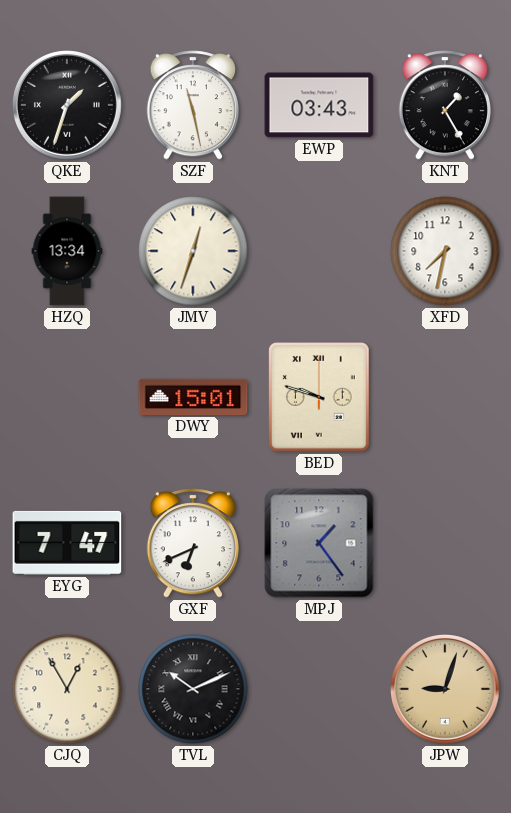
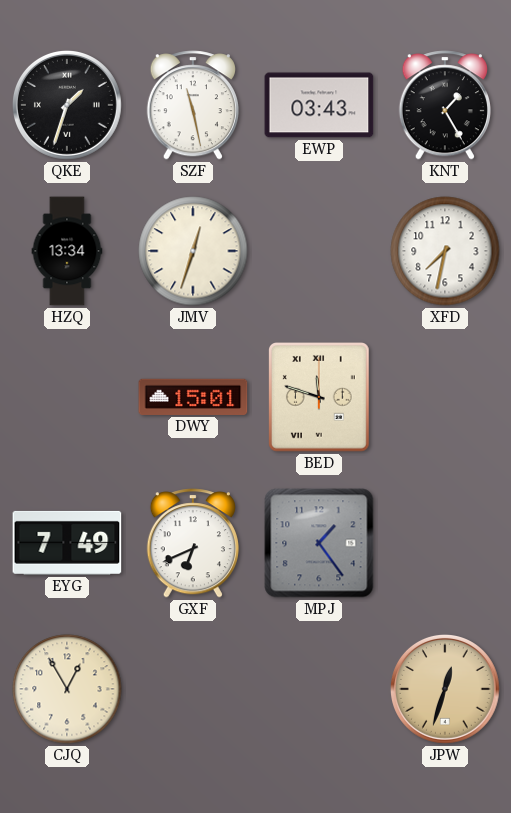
BED: 9:48 -> 11:48
EYG: 7:47 -> 7:49
TVL: 10:11 -> none
JPW: 9:03 -> 12:33
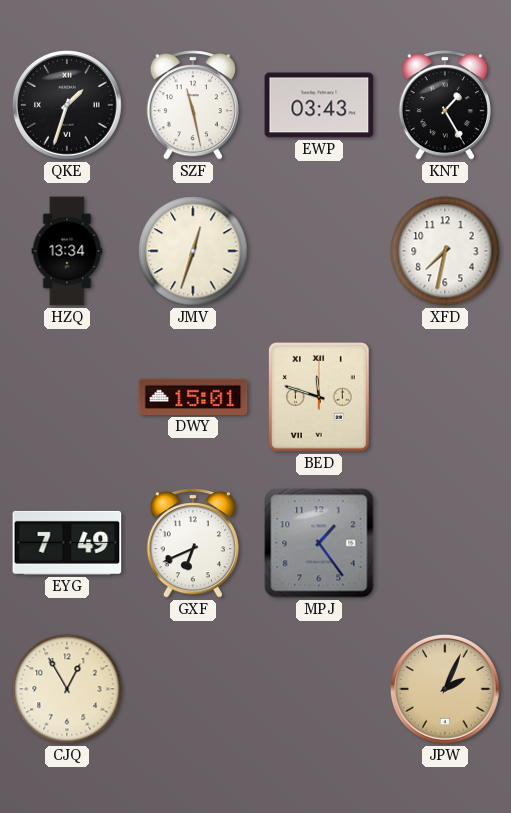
JPW: 12:33 -> 2:04
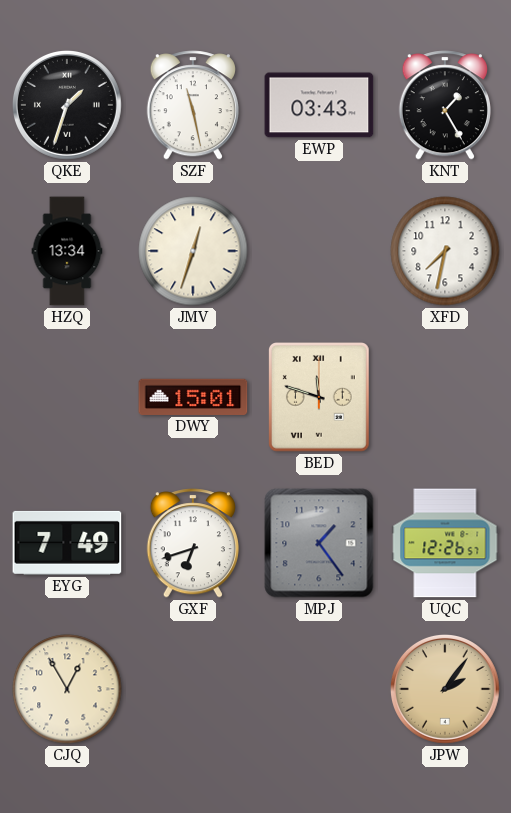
GXF: 6:41 -> 6:42
UQC: none -> 12:26
JPW: 2:04 -> 2:06
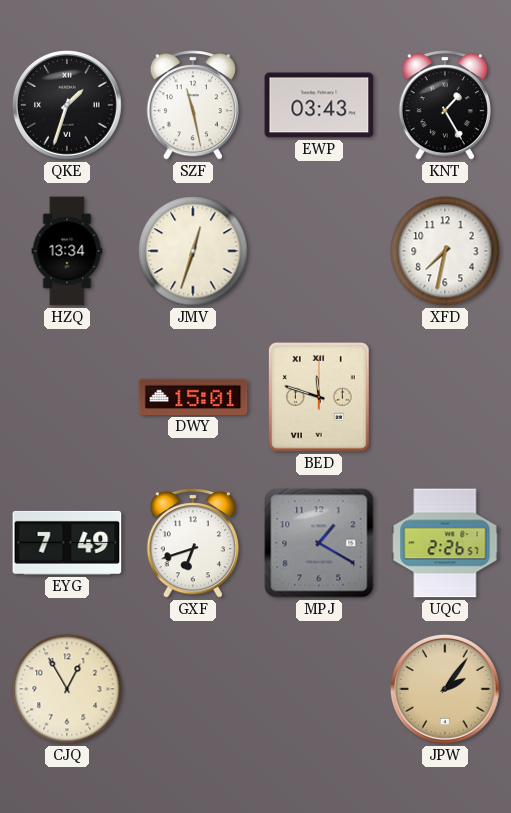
MPJ: 1:24 -> 1:20
UQC: 12:26 -> 2:26
